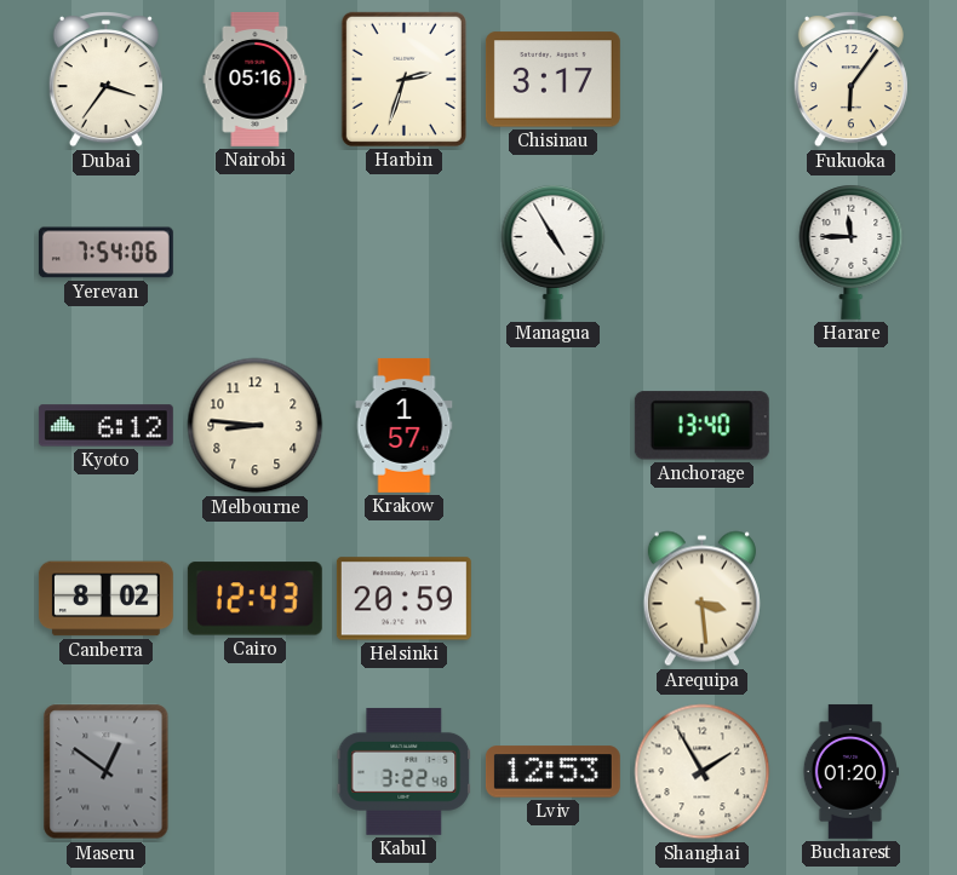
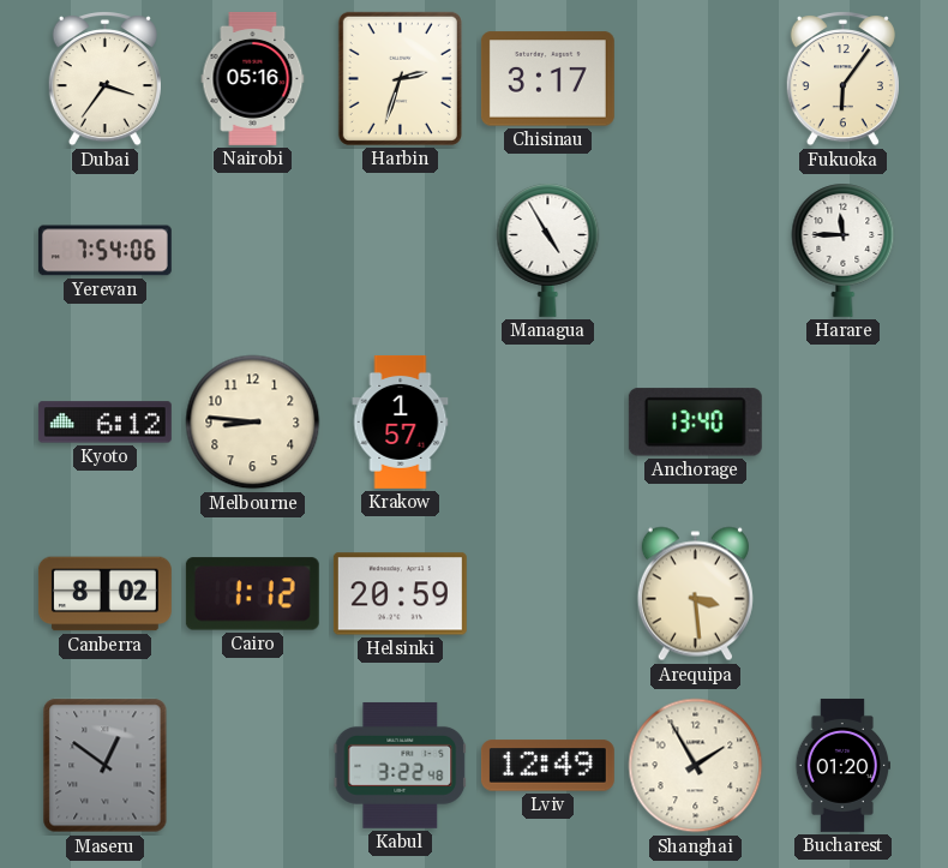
Cairo: 12:43 -> 1:12
Lviv: 12:53 -> 12:49
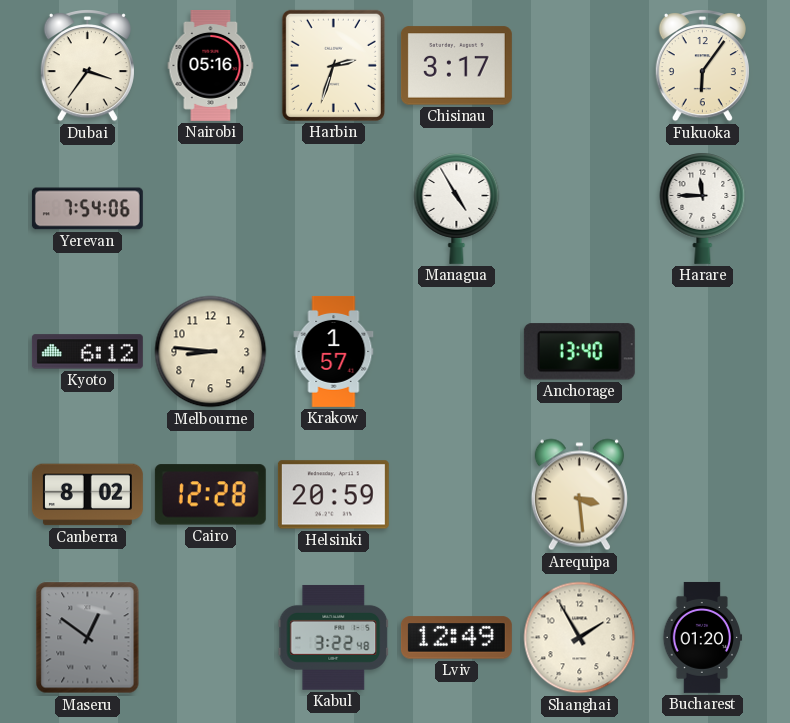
Cairo: 1:12 -> 12:28
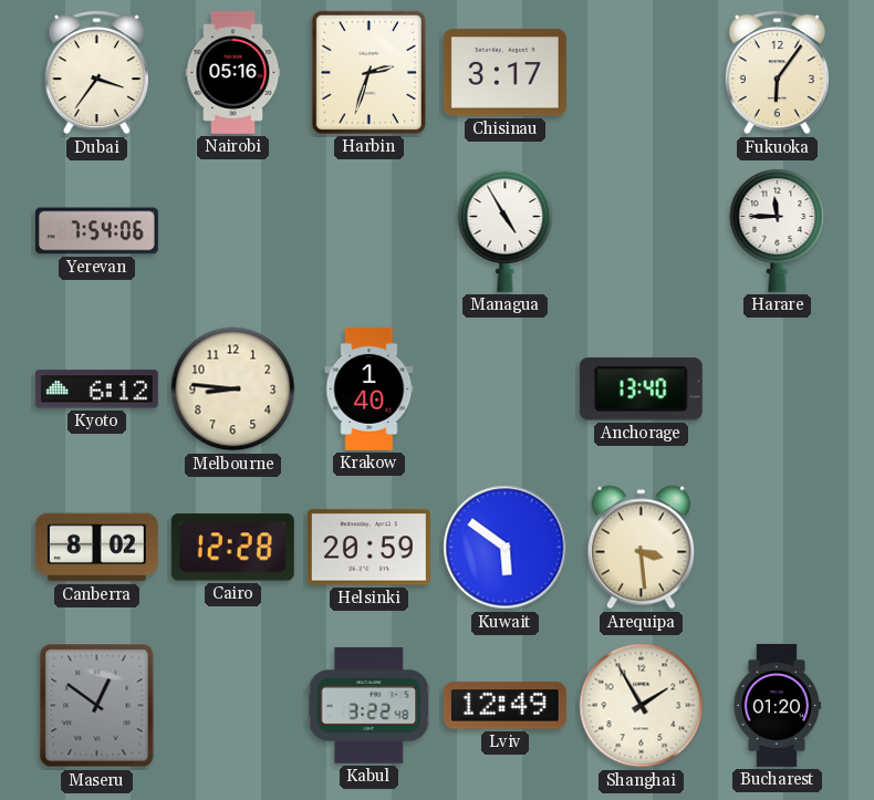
Krakow: 1:57 -> 1:40
Kuwait: none -> 5:51
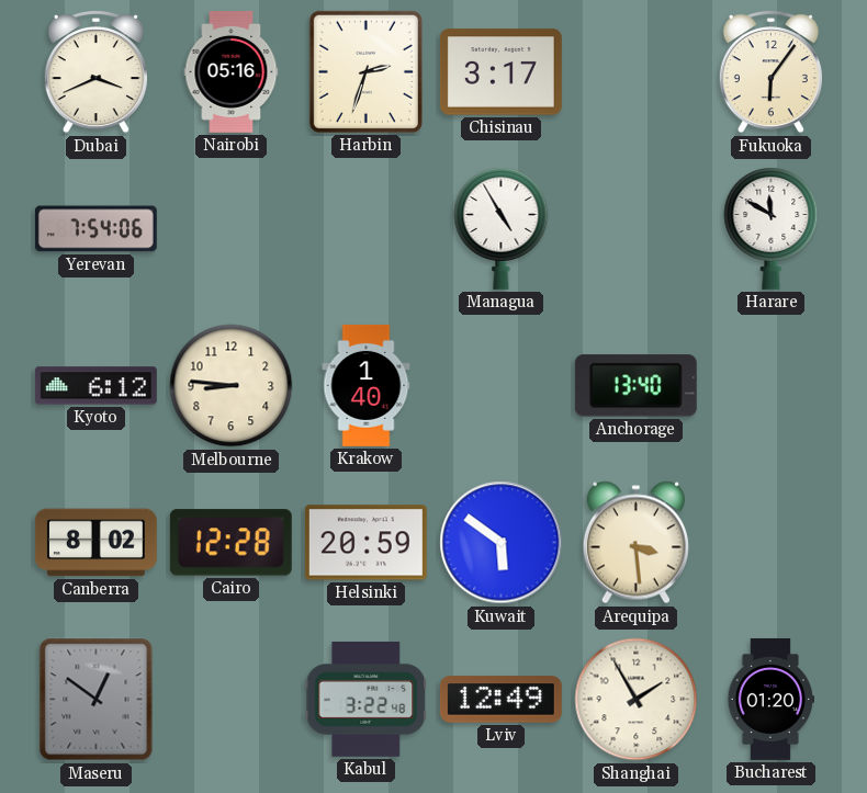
Dubai: 3:36 -> 3:41
Harare: 11:45 -> 11:50
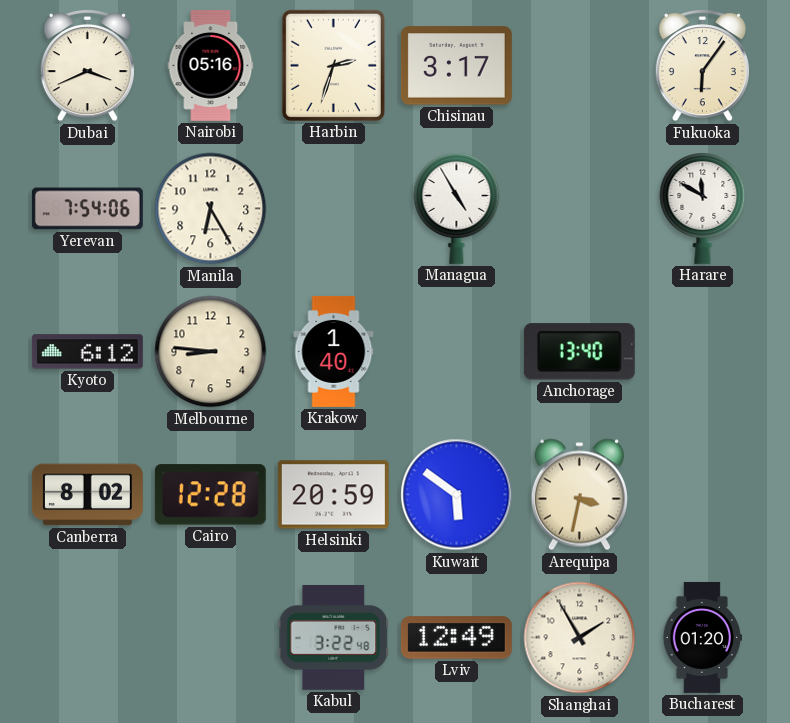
Manila: none -> 6:25
Arequipa: 3:29 -> 3:32
Maseru: 12:51 -> none
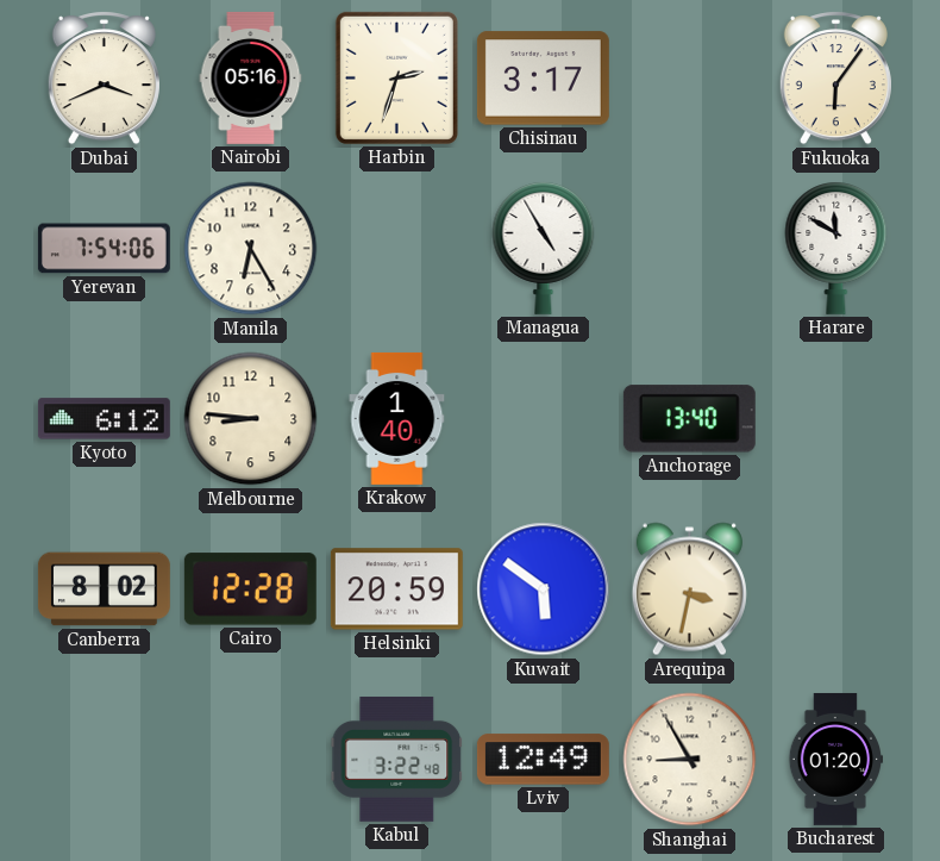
Shanghai: 1:55 -> 8:55
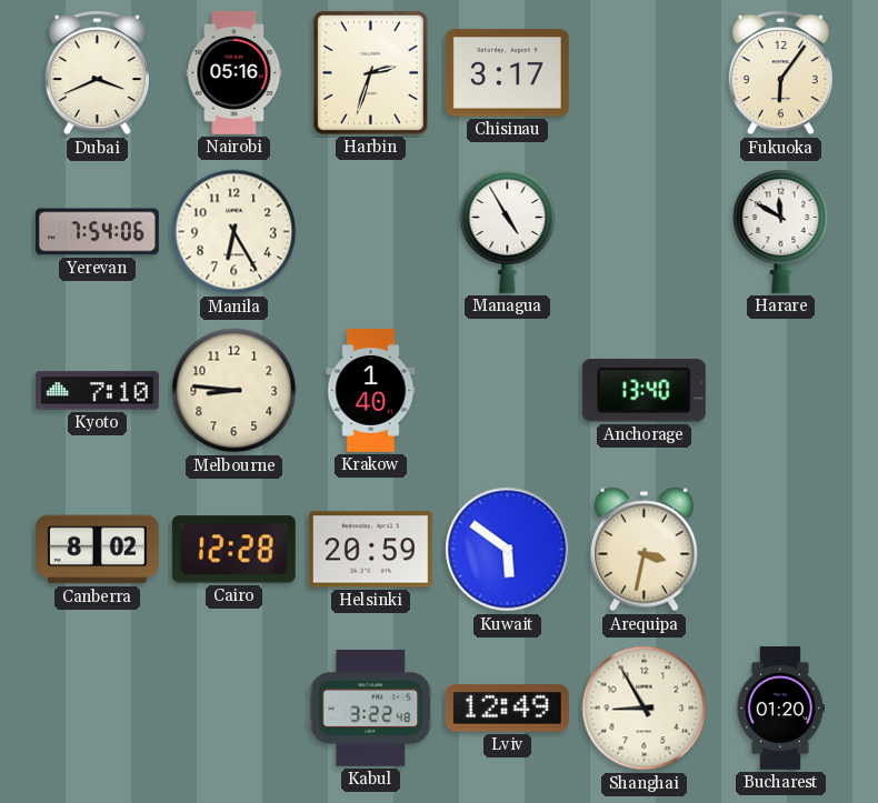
Kyoto: 6:12 -> 7:10
